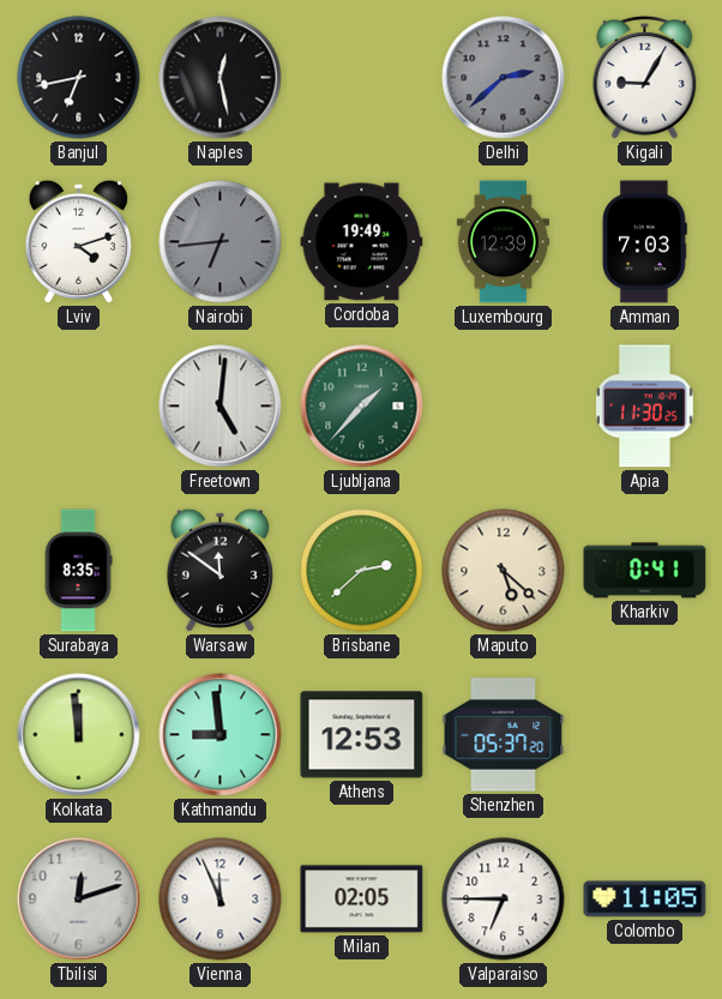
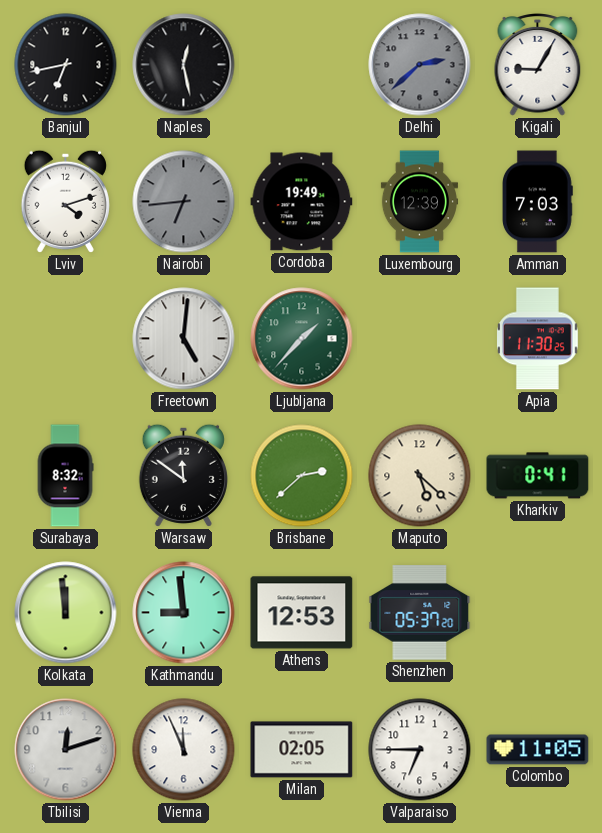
Surabaya: 8:35 -> 8:32
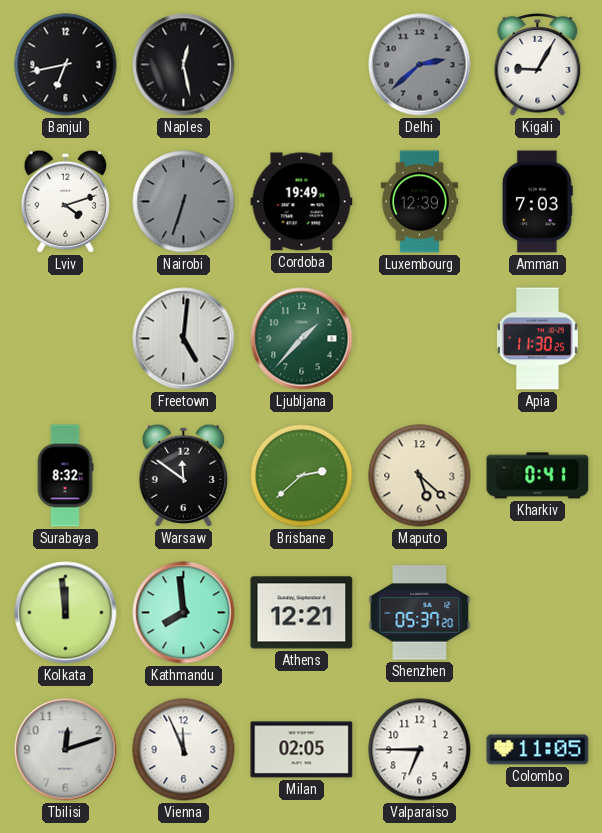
Nairobi: 6:44 -> 6:33
Kathmandu: 8:59 -> 7:59
Athens: 12:53 -> 12:21
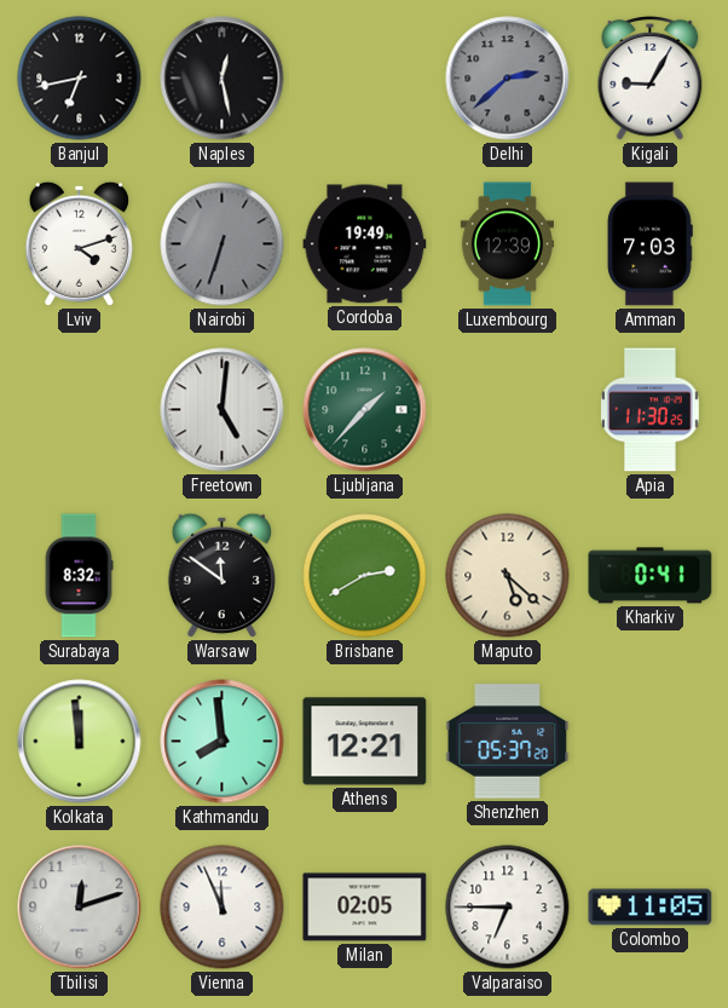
Brisbane: 2:38 -> 2:40
